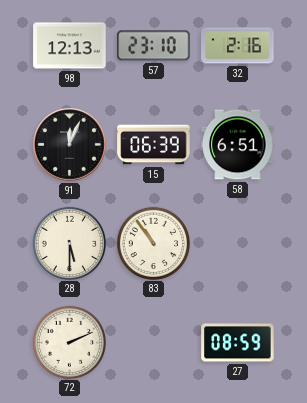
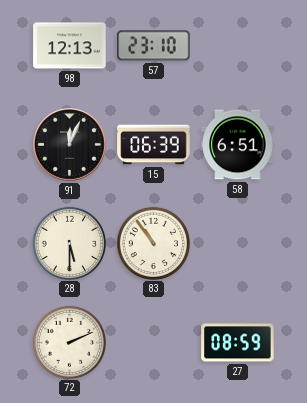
32: 2:16 -> none
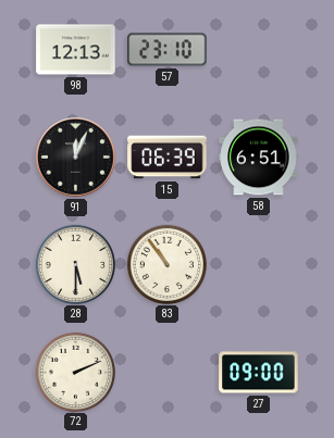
27: 08:59 -> 09:00
